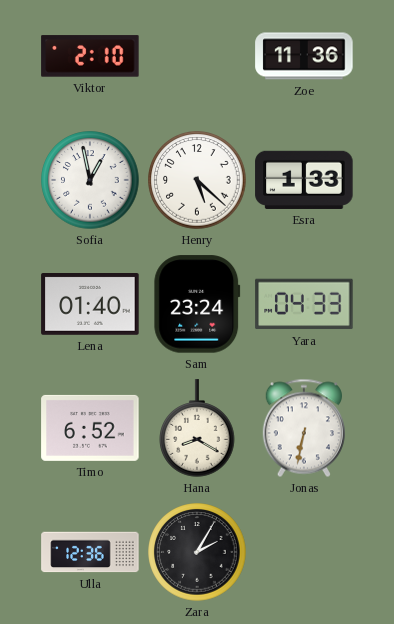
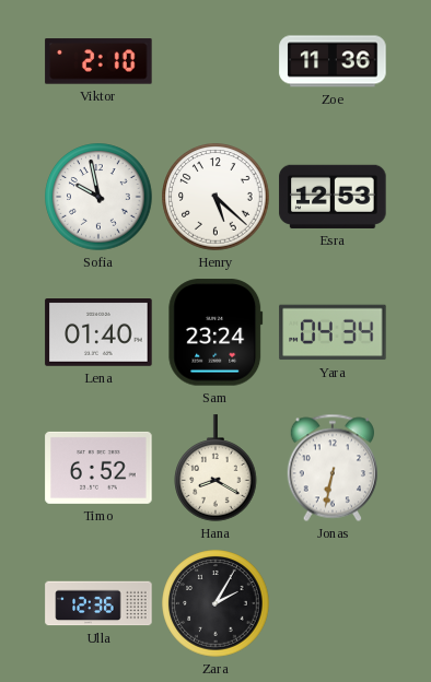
Sofia: 12:58 -> 9:58
Esra: 1:33 -> 12:53
Yara: 04:33 -> 04:34
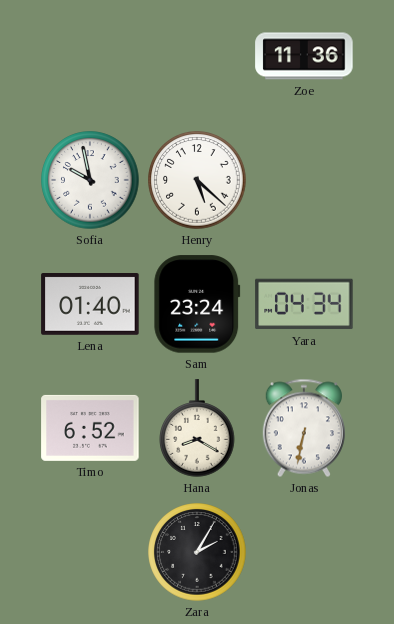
Viktor: 2:10 -> none
Esra: 12:53 -> none
Ulla: 12:36 -> none
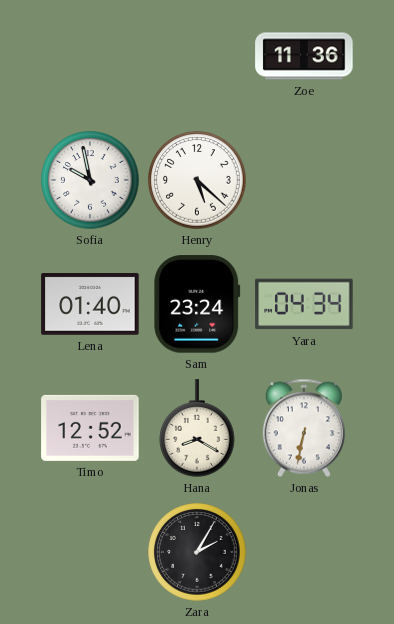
Timo: 6:52 -> 12:52
